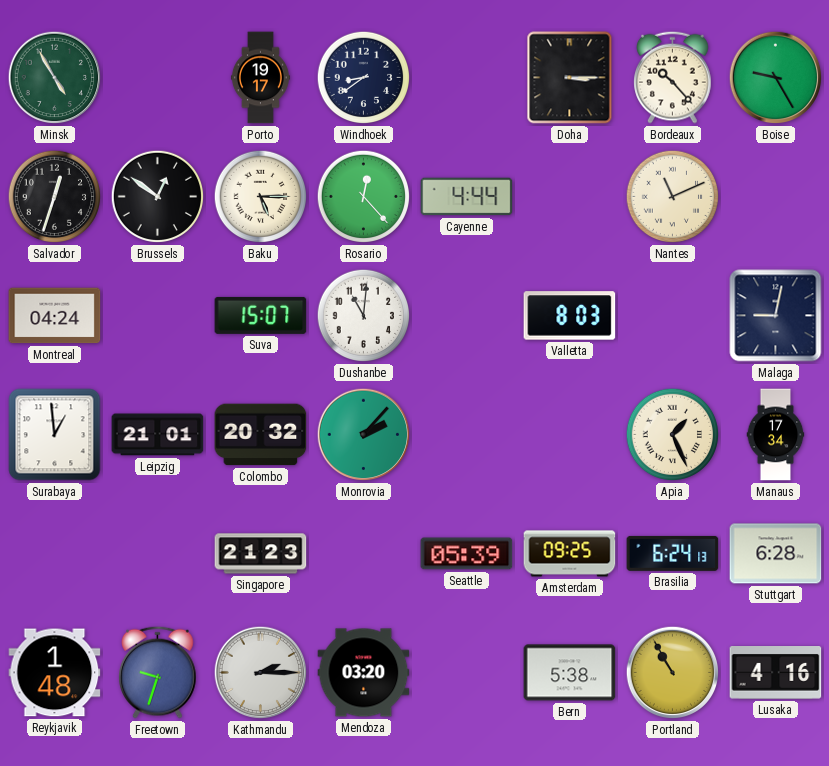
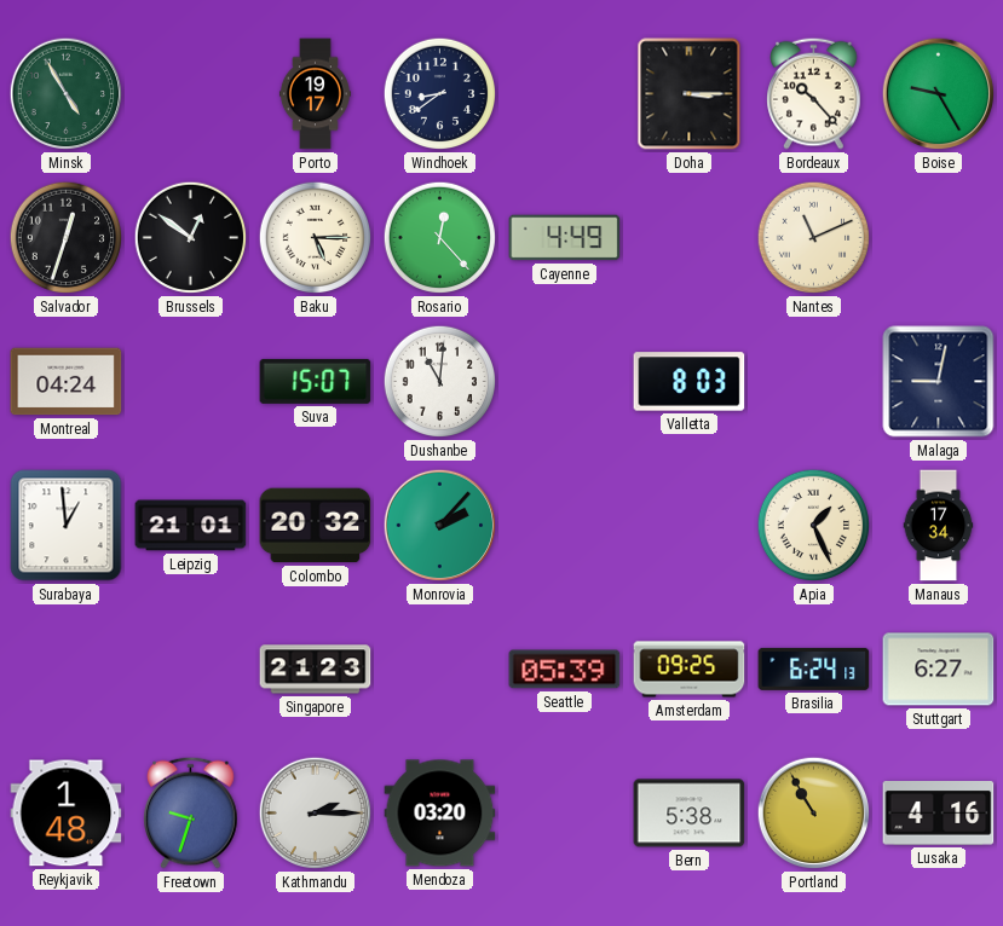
Cayenne: 4:44 -> 4:49
Stuttgart: 6:28 -> 6:27
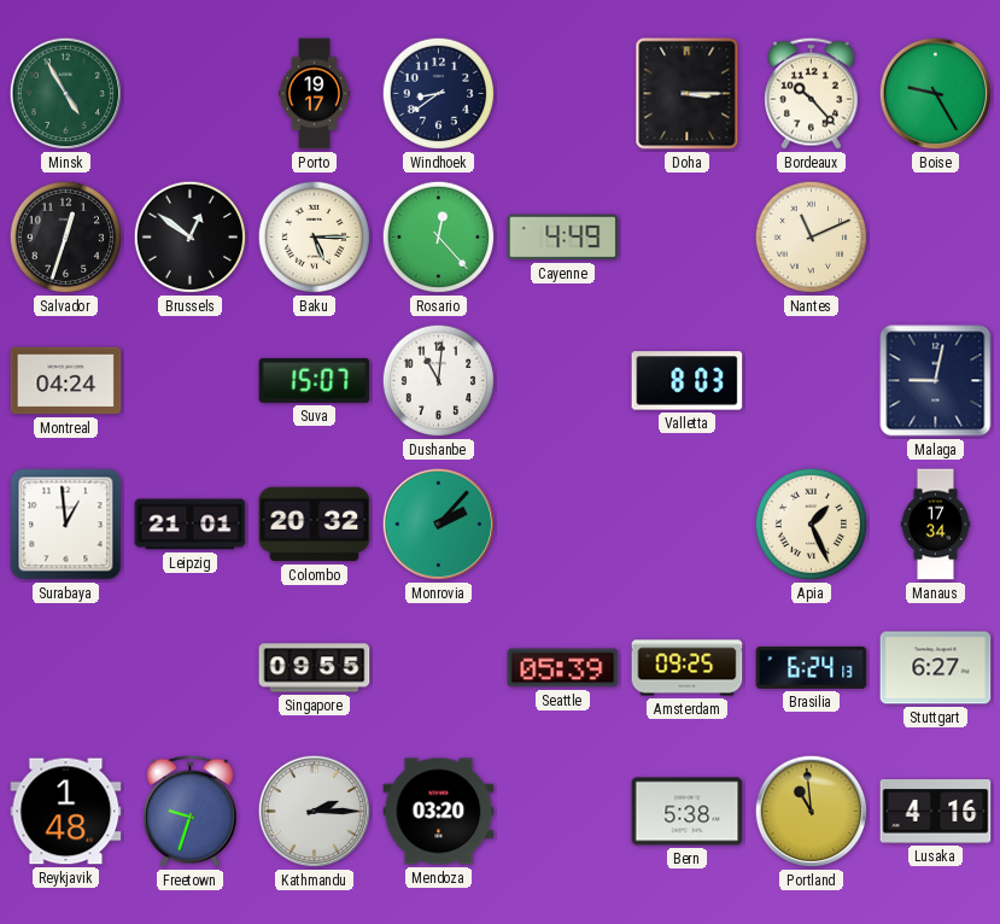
Singapore: 21:23 -> 09:55
Portland: 10:55 -> 10:59
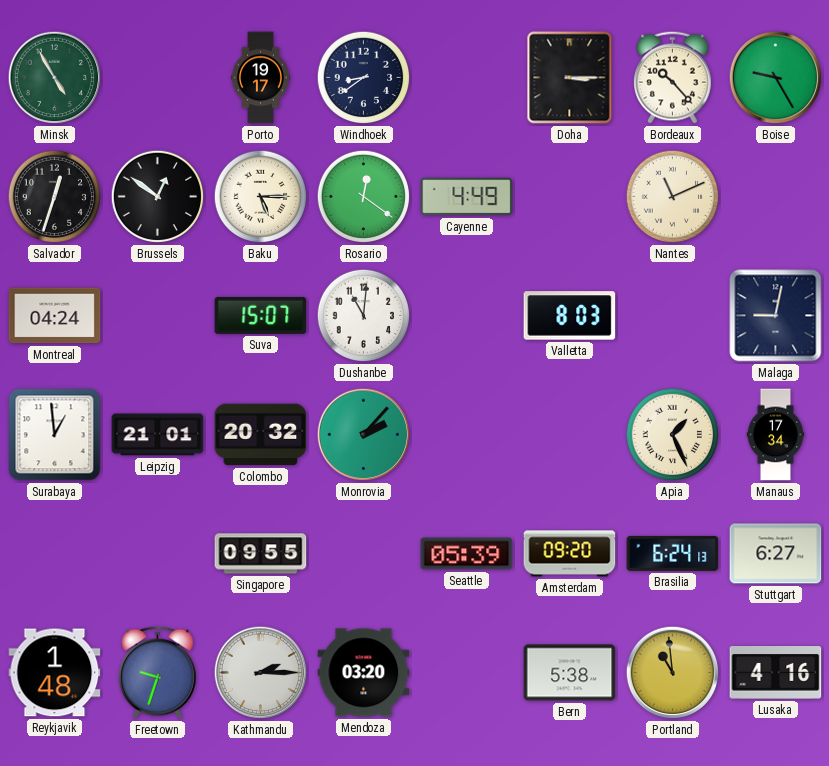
Rosario: 12:23 -> 12:21
Amsterdam: 09:25 -> 09:20
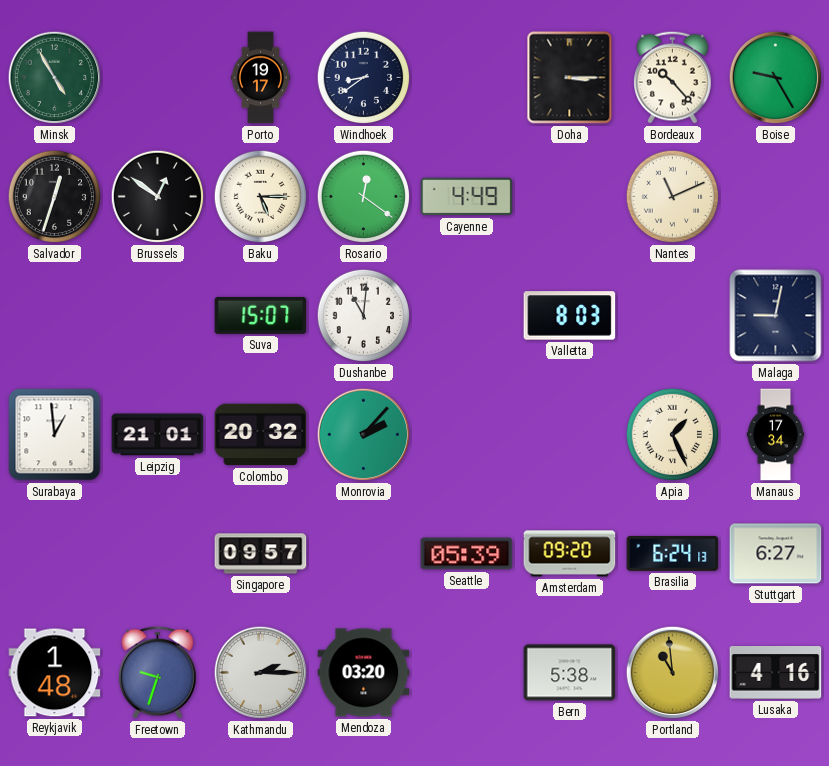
Montreal: 04:24 -> none
Singapore: 09:55 -> 09:57
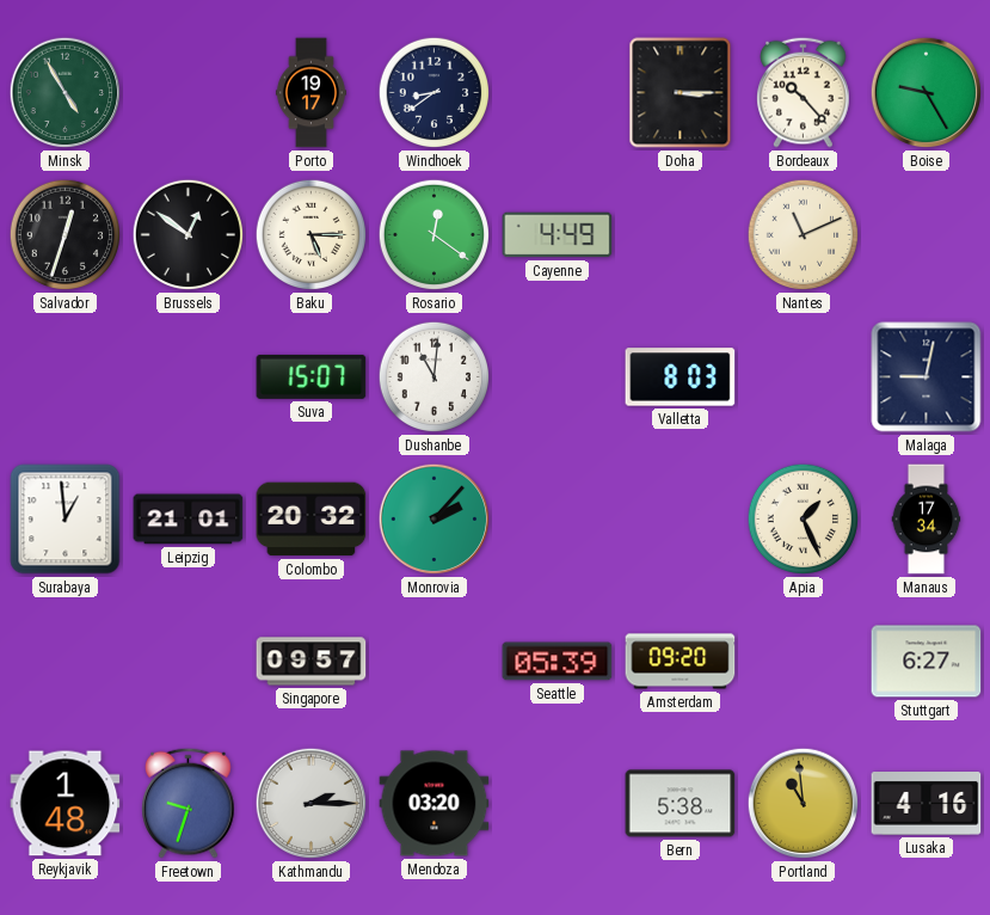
Brasilia: 6:24 -> none
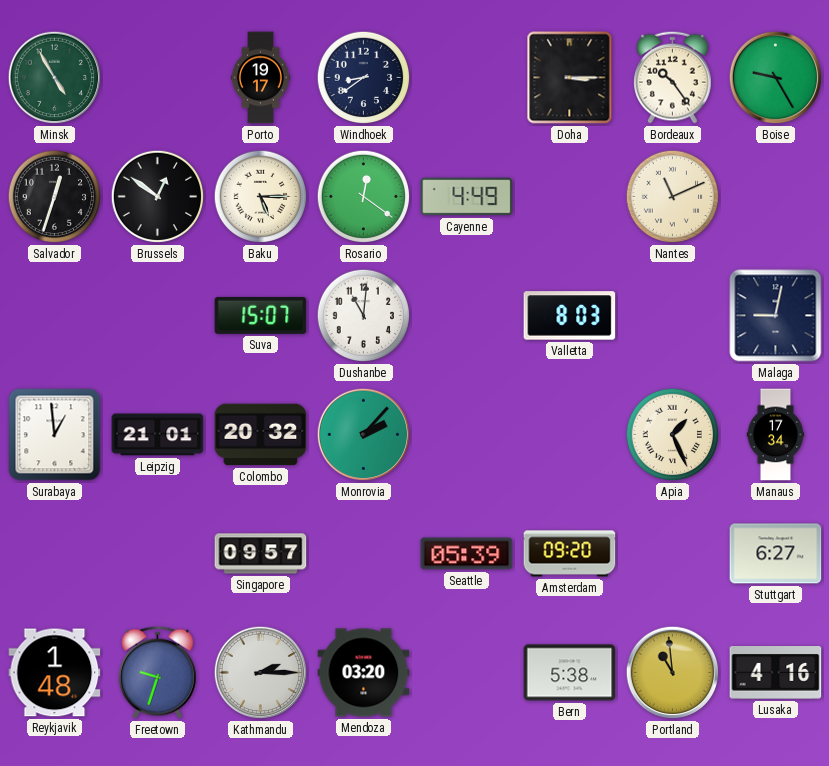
Bordeaux: 10:23 -> 10:24
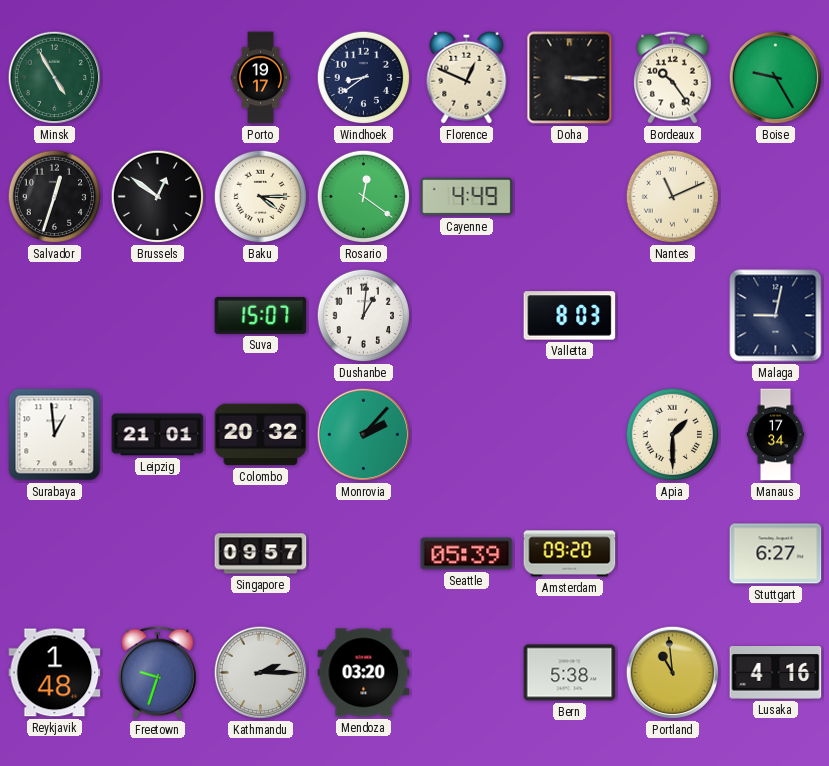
Florence: none -> 12:49
Baku: 5:15 -> 4:15
Dushanbe: 11:01 -> 1:01
Apia: 1:26 -> 1:30
